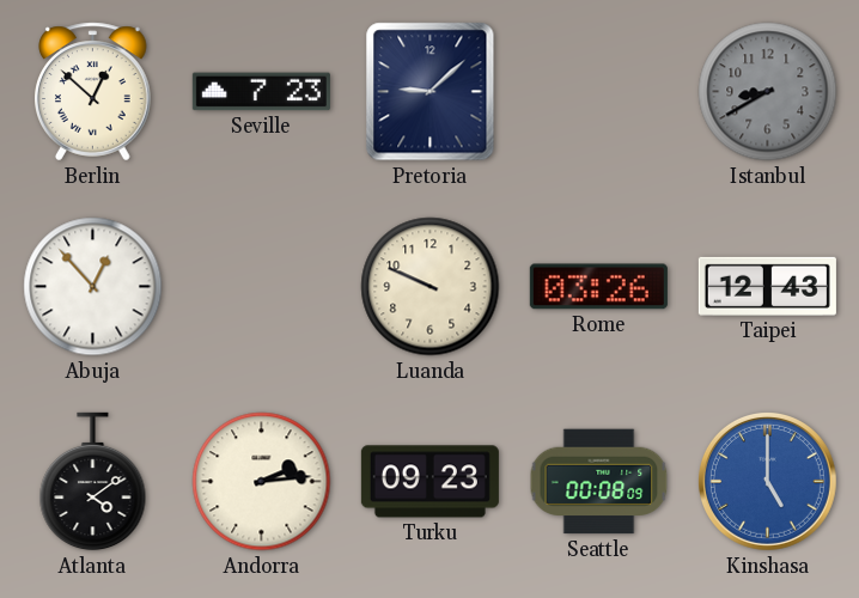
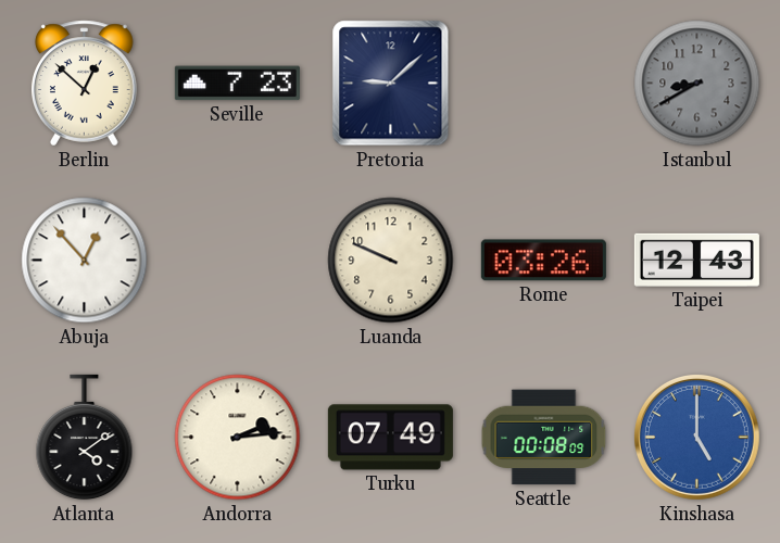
Turku: 09:23 -> 07:49
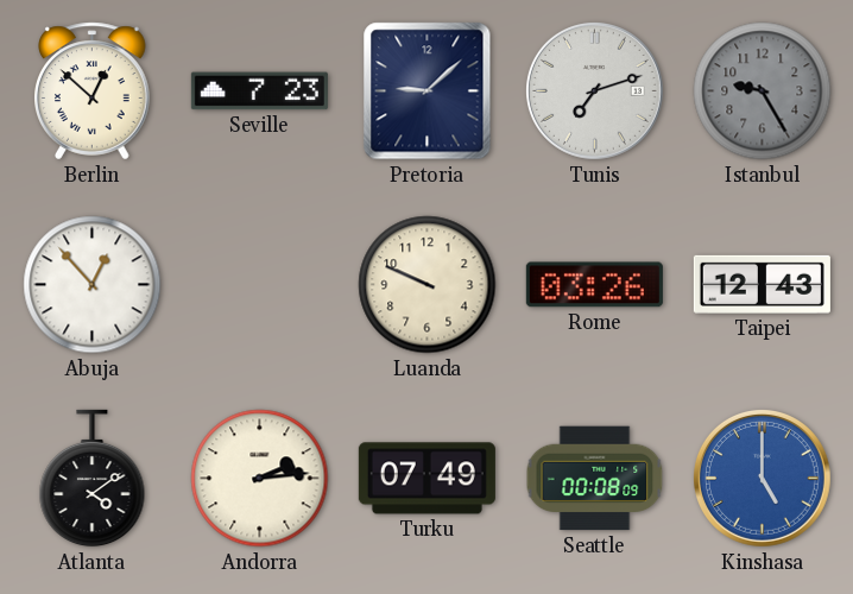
Tunis: none -> 7:12
Istanbul: 8:40 -> 9:25
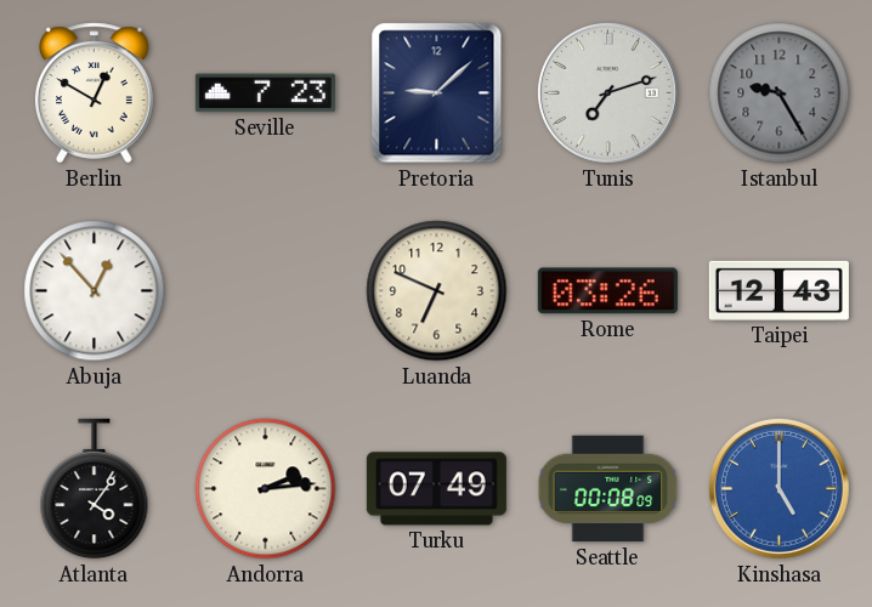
Berlin: 12:52 -> 12:50
Luanda: 9:49 -> 6:49
Atlanta: 4:09 -> 4:06
